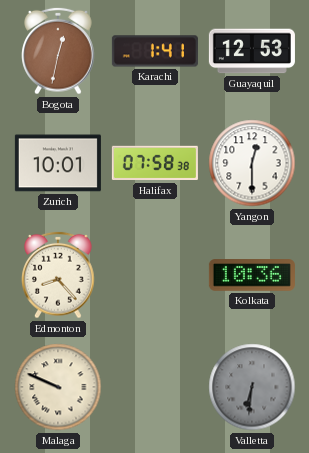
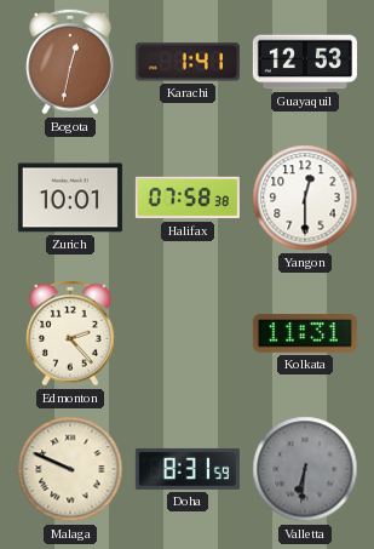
Edmonton: 8:23 -> 2:23
Kolkata: 10:36 -> 11:31
Doha: none -> 8:31
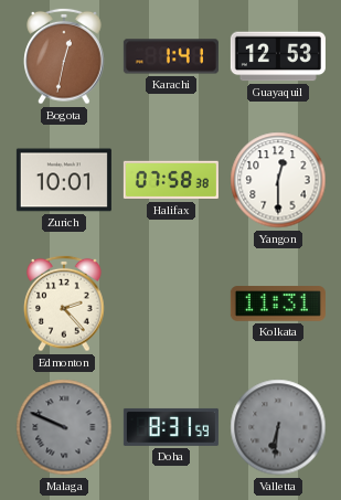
Malaga dial: cream -> grey
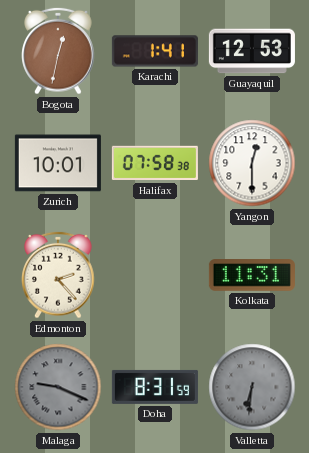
Malaga: 9:49 -> 9:19
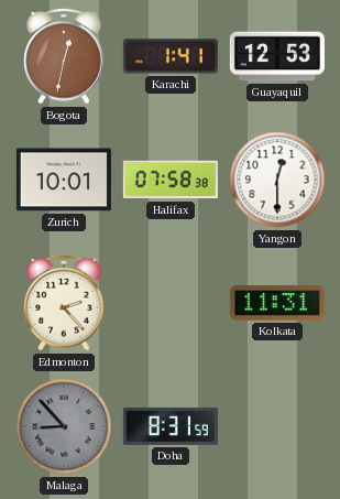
Malaga: 9:19 -> 8:53
Valletta: 6:31 -> none
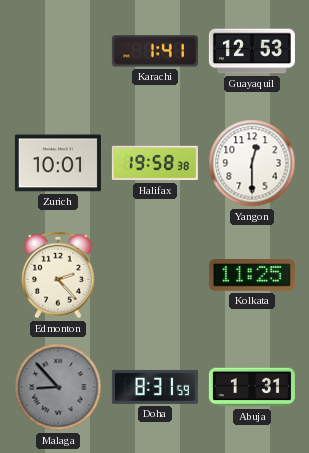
Bogota: 12:32 -> none
Halifax: 07:58 -> 19:58
Kolkata: 11:31 -> 11:25
Abuja: none -> 1:31
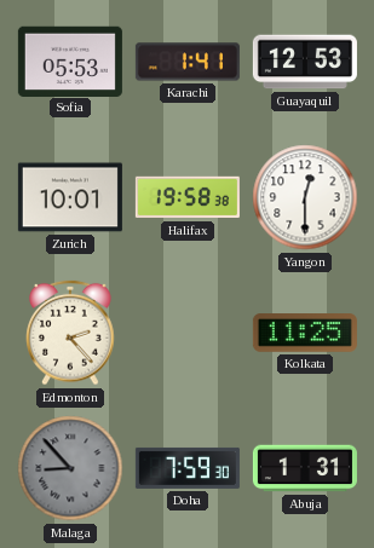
Sofia: none -> 05:53
Doha: 8:31 -> 7:59
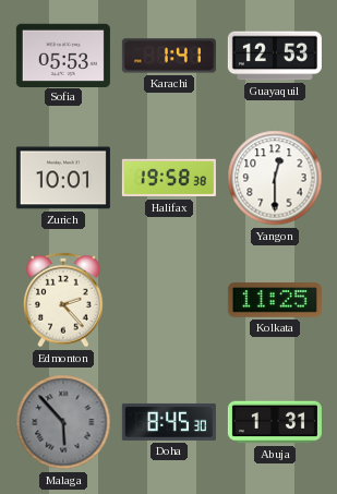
Malaga: 8:53 -> 5:53
Doha: 7:59 -> 8:45
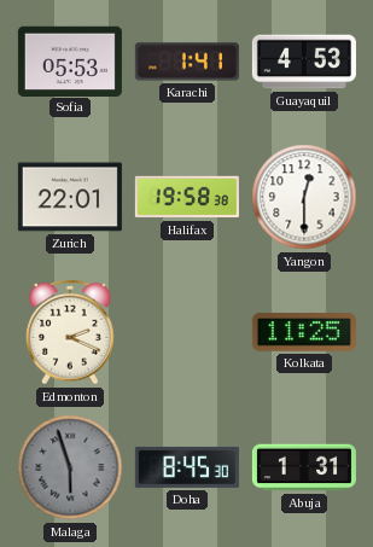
Guayaquil: 12:53 -> 4:53
Zurich: 10:01 -> 22:01
Edmonton: 2:23 -> 2:19
Malaga: 5:53 -> 5:57
